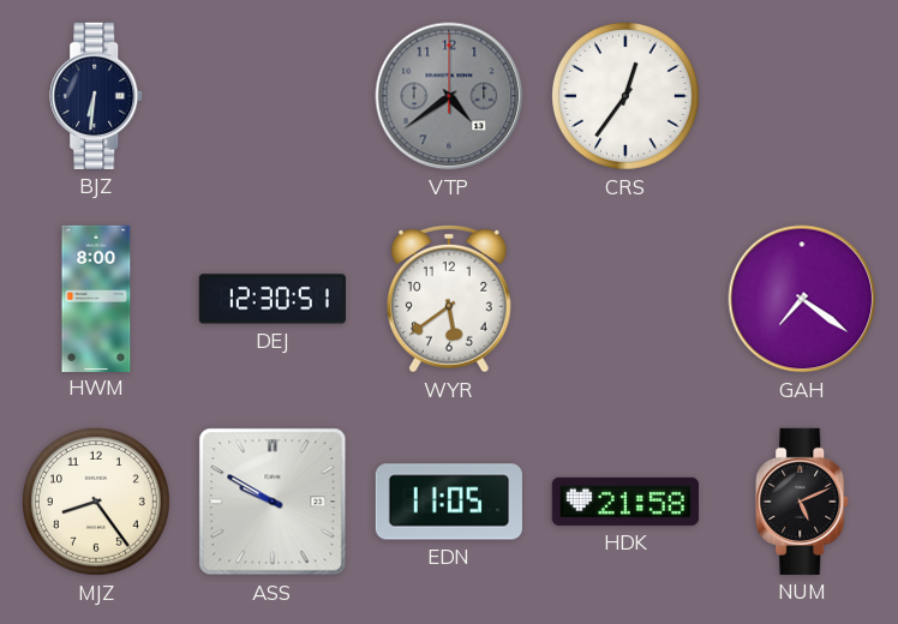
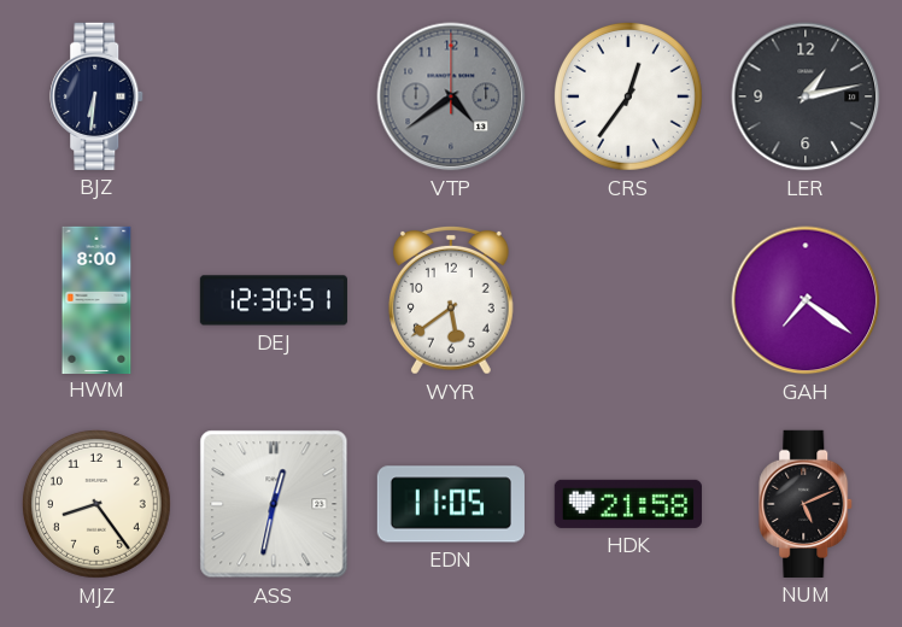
LER: none -> 1:13
ASS: 9:50 -> 12:32
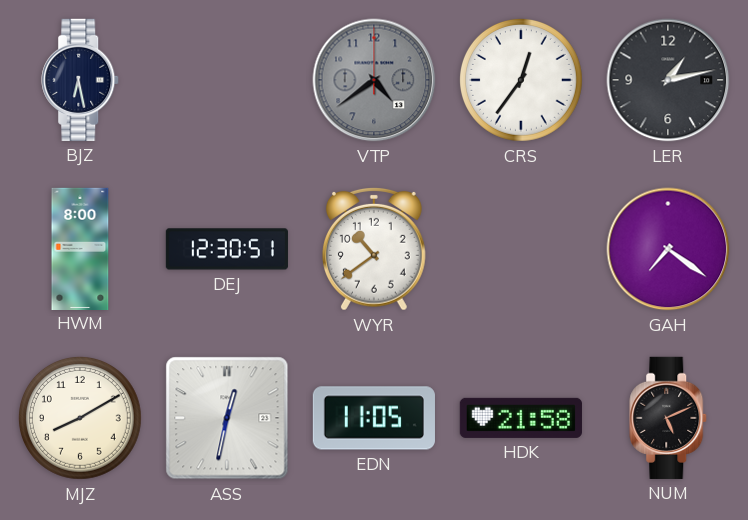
BJZ: 6:31 -> 6:28
WYR: 5:39 -> 10:39
MJZ: 8:24 -> 8:10
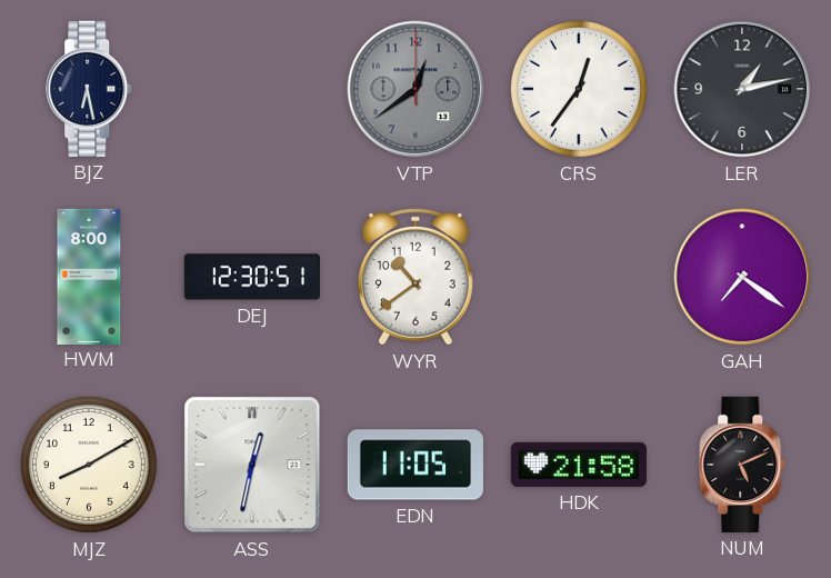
VTP: 4:39 -> 12:39
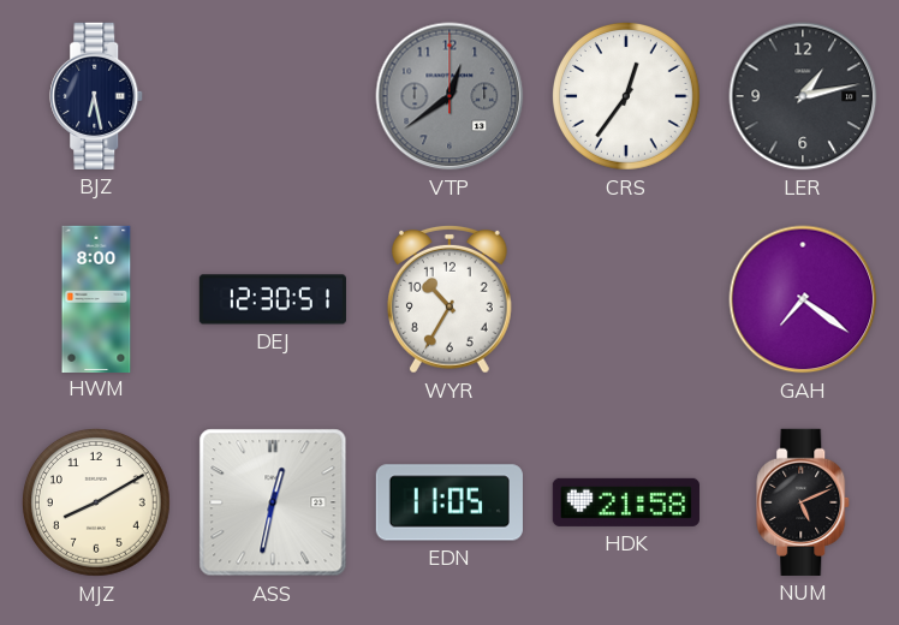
WYR: 10:39 -> 10:35
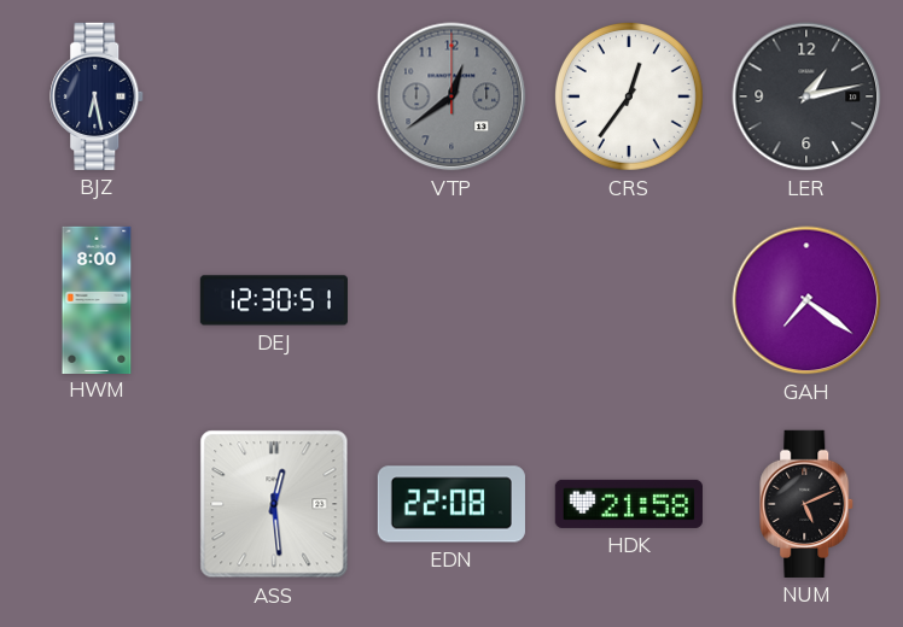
WYR: 10:35 -> none
MJZ: 8:10 -> none
ASS: 12:32 -> 12:29
EDN: 11:05 -> 22:08
